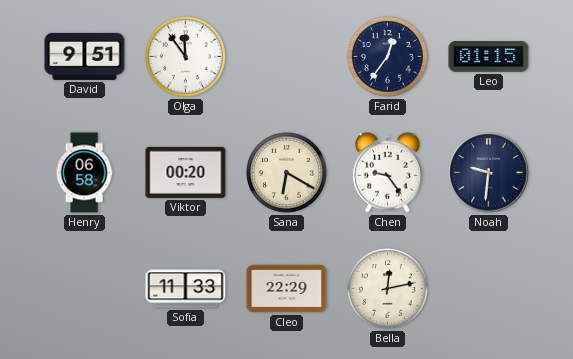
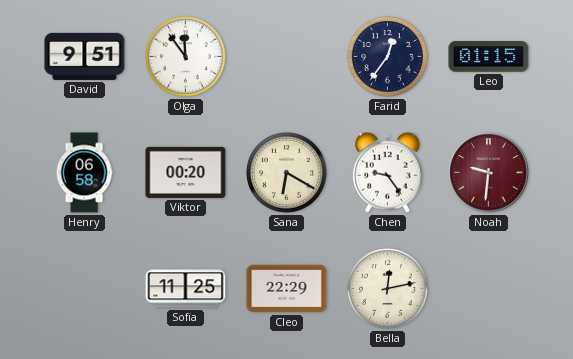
Noah dial: navy -> burgundy
Sofia: 11:33 -> 11:25
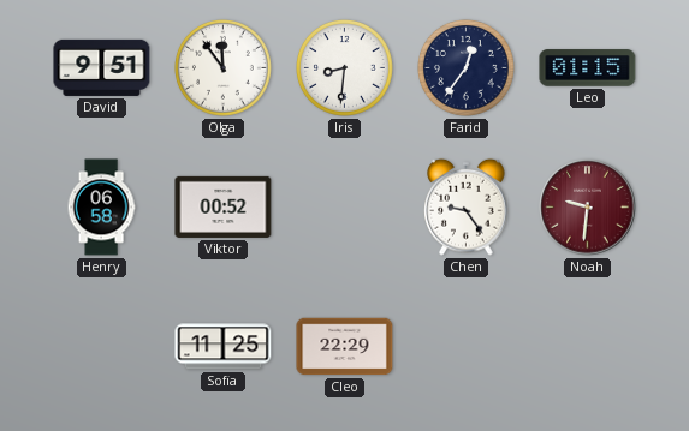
Iris: none -> 8:31
Viktor: 00:20 -> 00:52
Sana: 6:20 -> none
Bella: 12:13 -> none
